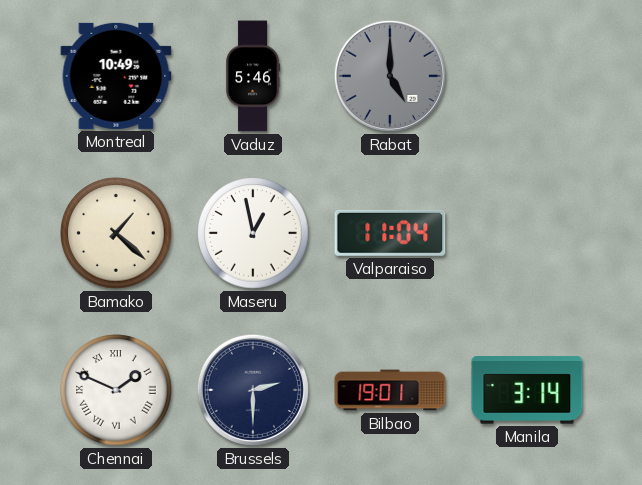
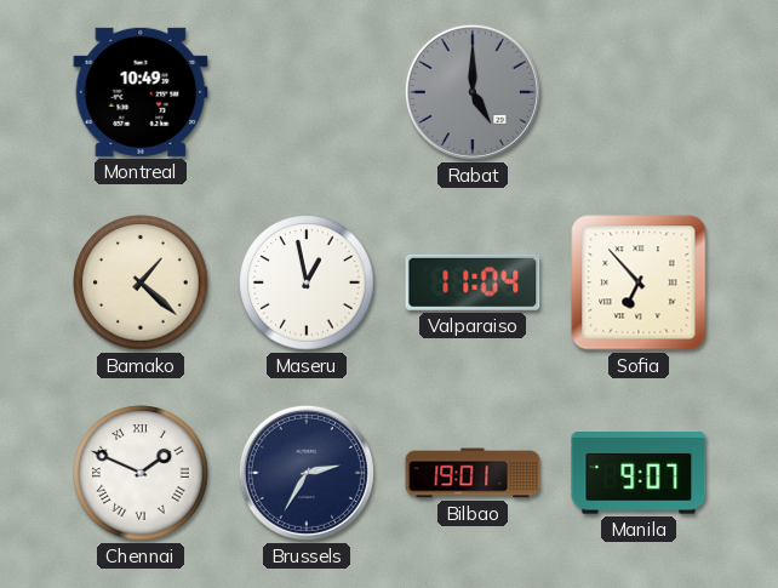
Vaduz: 5:46 -> none
Sofia: none -> 6:53
Brussels: 2:30 -> 2:35
Manila: 3:14 -> 9:07
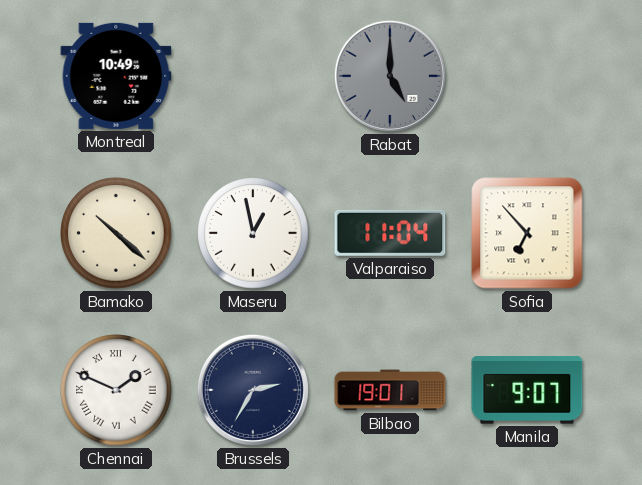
Bamako: 1:22 -> 10:22
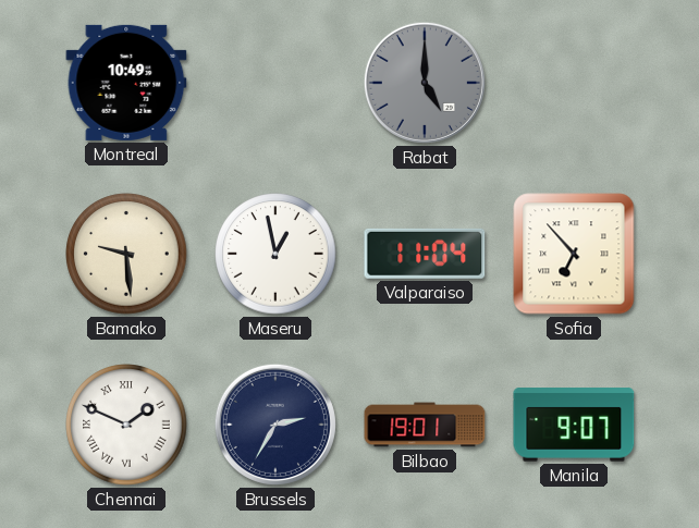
Bamako: 10:22 -> 9:29
